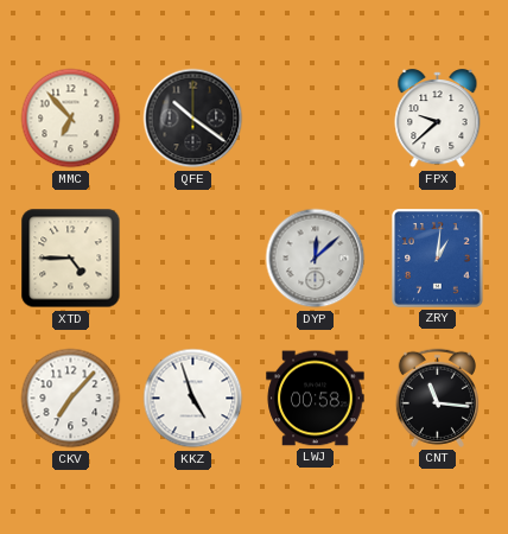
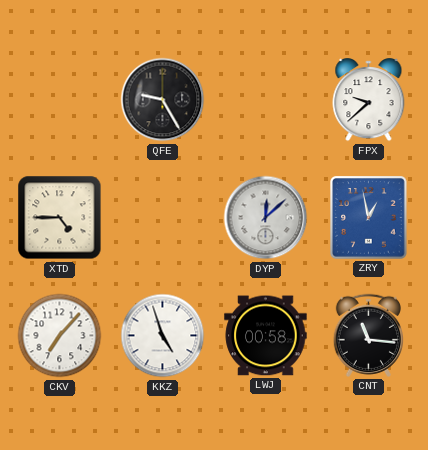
MMC: 6:53 -> none
QFE: 10:21 -> 9:25
ZRY: 1:01 -> 12:58
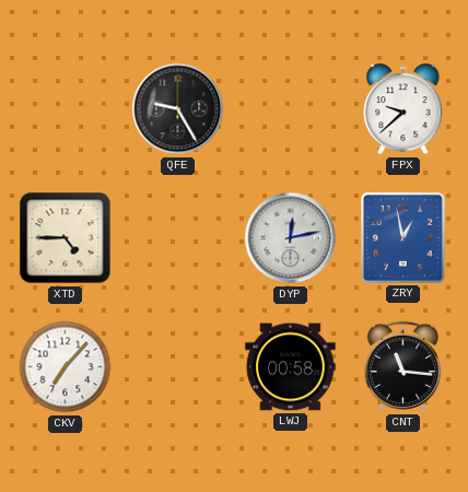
DYP: 12:08 -> 12:13
KKZ: 4:57 -> none
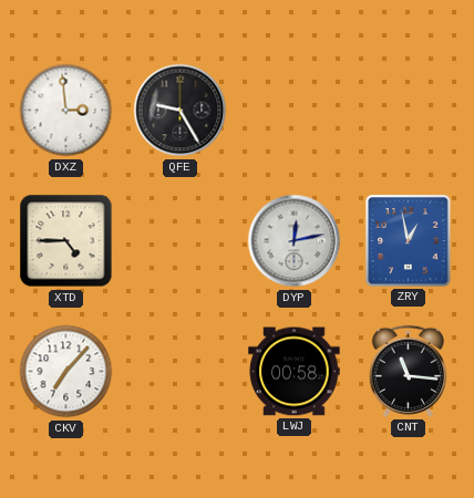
DXZ: none -> 2:59
FPX: 9:38 -> none
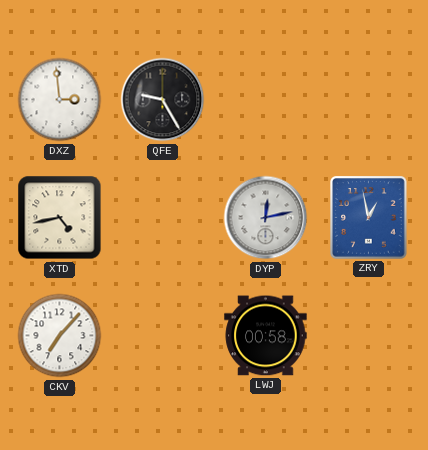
XTD: 4:45 -> 4:43
CNT: 11:16 -> none
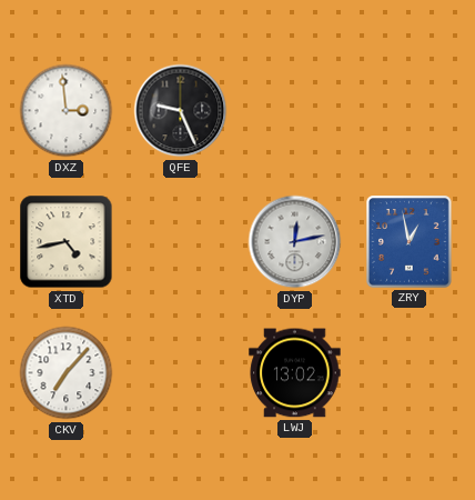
QFE: 9:25 -> 9:26
LWJ: 00:58 -> 13:02
